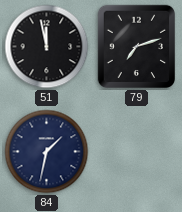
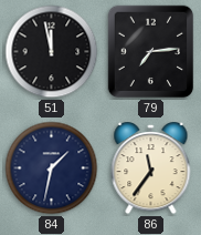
79: 7:12 -> 7:14
86: none -> 11:36
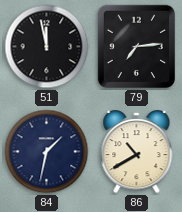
86: 11:36 -> 10:40
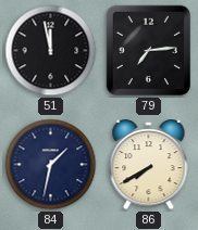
86: 10:40 -> 7:40
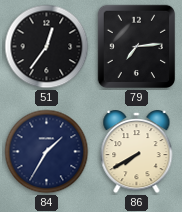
51: 11:58 -> 12:36
84: 1:32 -> 1:35
